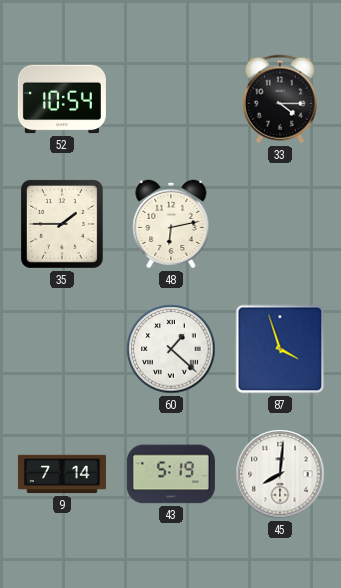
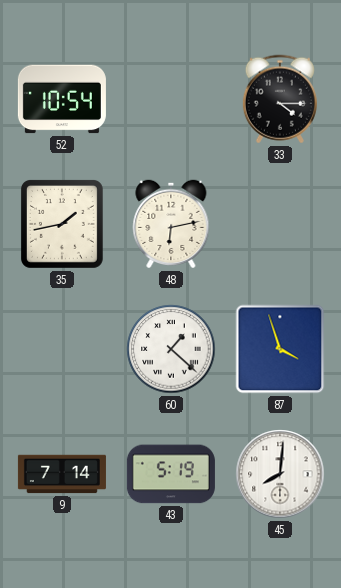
35: 1:45 -> 1:43
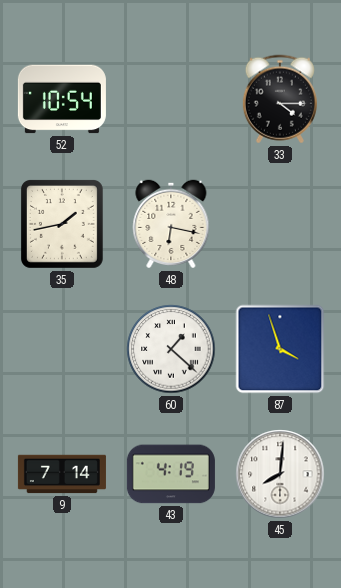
48: 6:13 -> 6:17
43: 5:19 -> 4:19
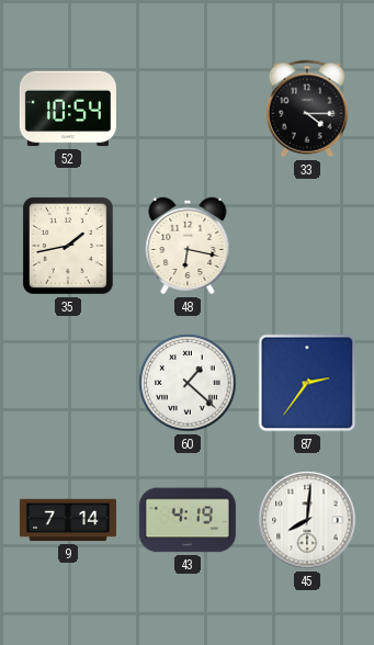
87: 3:57 -> 2:36
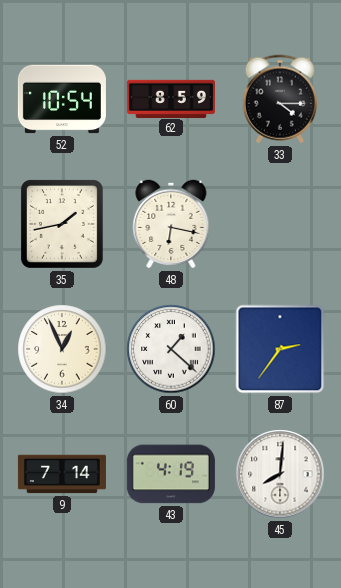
62: none -> 8:59
34: none -> 12:56
